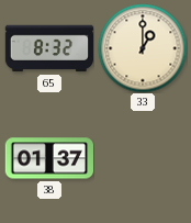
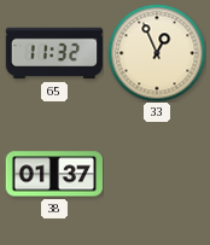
65: 8:32 -> 11:32
33: 1:00 -> 12:56
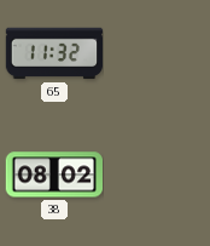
33: 12:56 -> none
38: 01:37 -> 08:02
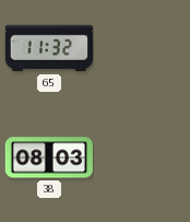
38: 08:02 -> 08:03
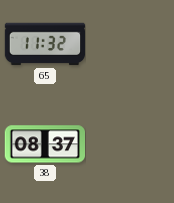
38: 08:03 -> 08:37
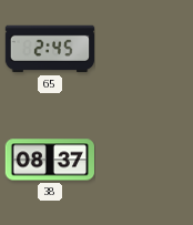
65: 11:32 -> 2:45
